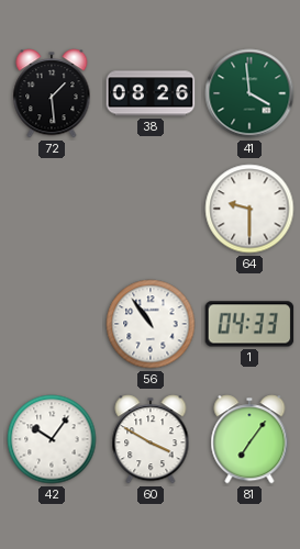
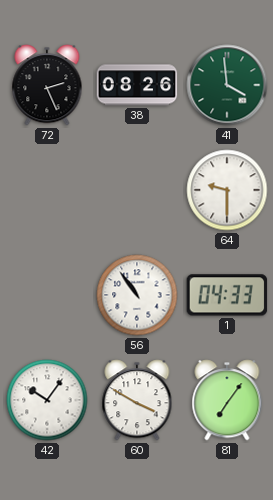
72: 1:29 -> 2:26
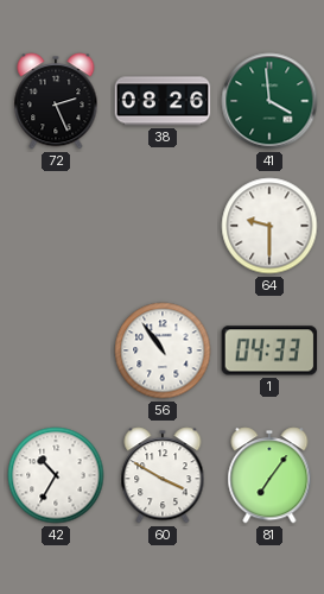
42: 10:06 -> 10:35
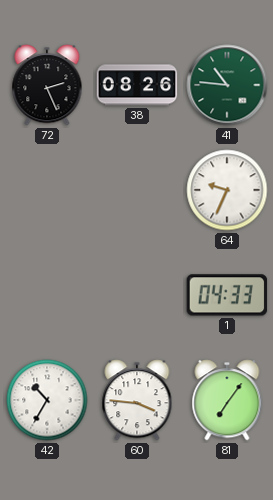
41: 3:59 -> 10:46
64: 9:30 -> 9:34
56: 10:54 -> none
60: 3:50 -> 3:46
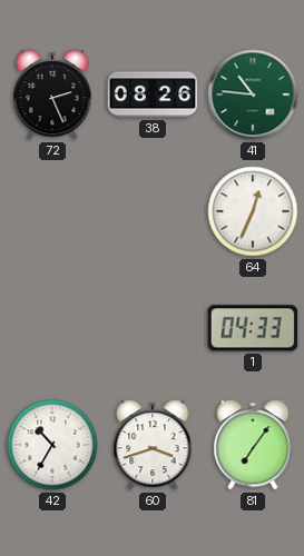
64: 9:34 -> 12:34
60: 3:46 -> 3:42
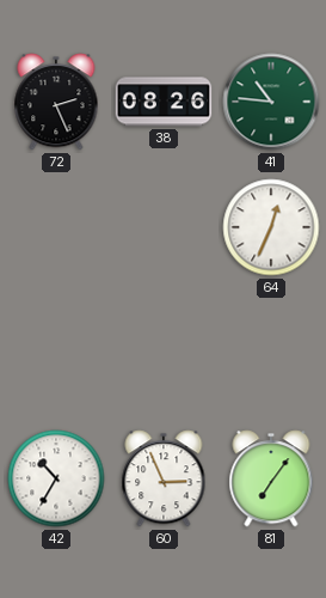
1: 04:33 -> none
60: 3:42 -> 2:56
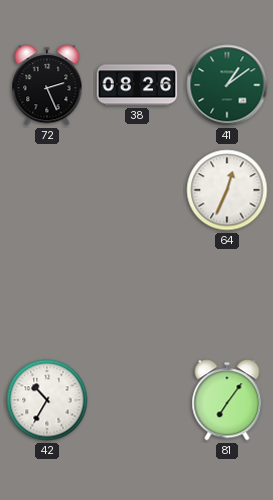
41: 10:46 -> 1:09
60: 2:56 -> none
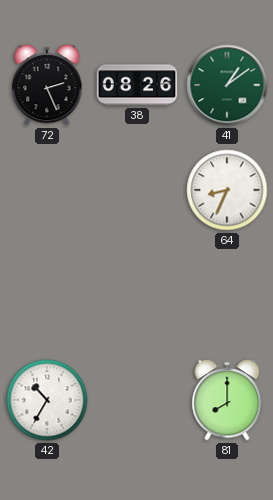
64: 12:34 -> 8:34
81: 7:06 -> 8:00
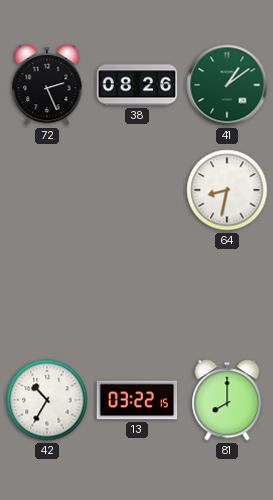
64: 8:34 -> 8:32
13: none -> 03:22
